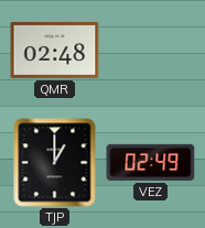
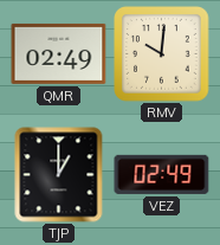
QMR: 02:48 -> 02:49
RMV: none -> 10:01
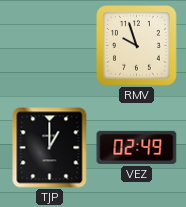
QMR: 02:49 -> none
RMV: 10:01 -> 9:57
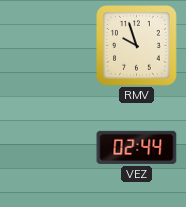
TJP: 1:00 -> none
VEZ: 02:49 -> 02:44
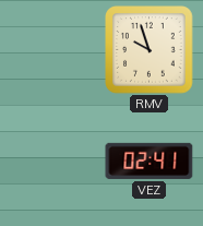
VEZ: 02:44 -> 02:41
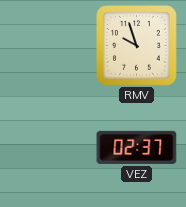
VEZ: 02:41 -> 02:37
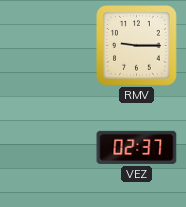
RMV: 9:57 -> 9:15
